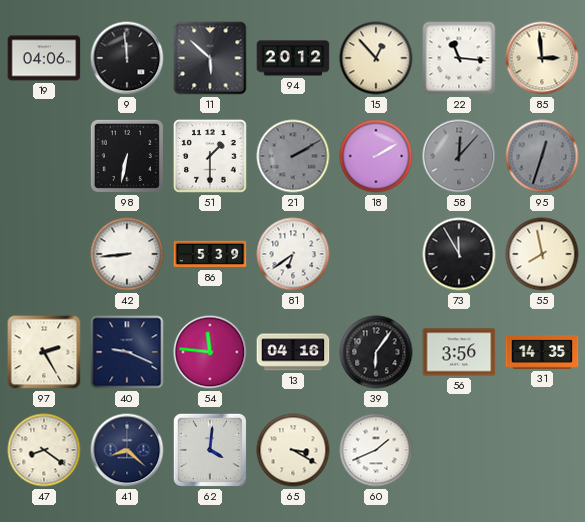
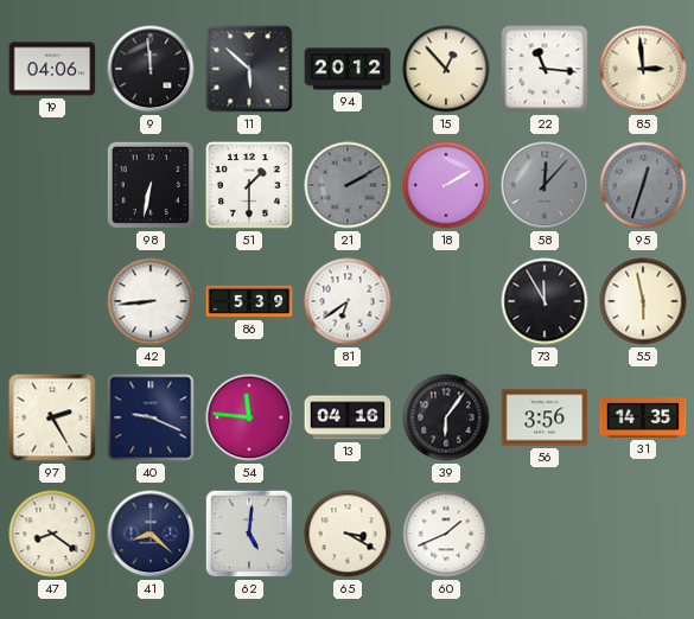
55: 7:58 -> 5:58
62: 4:01 -> 5:01
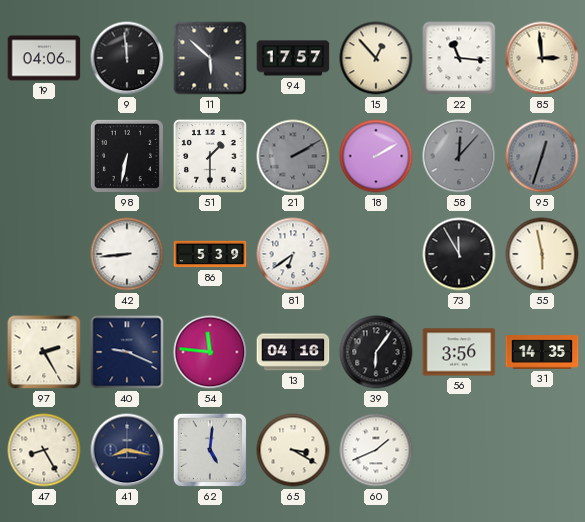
94: 20:12 -> 17:57
47: 8:21 -> 8:25
41: 8:22 -> 8:17
